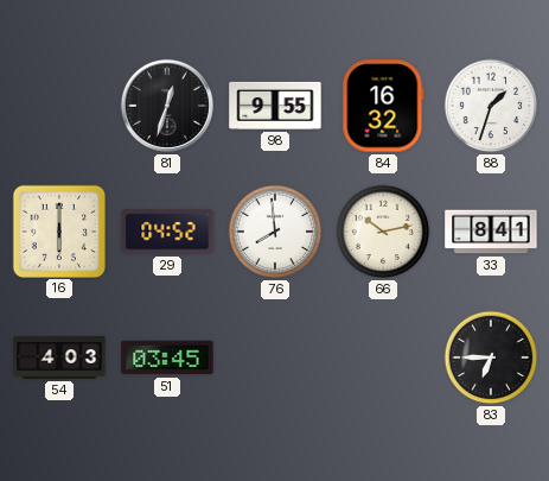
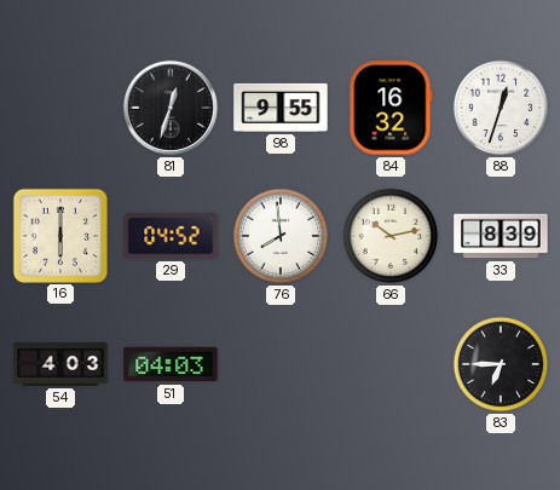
88: 1:33 -> 12:33
33: 8:41 -> 8:39
51: 03:45 -> 04:03
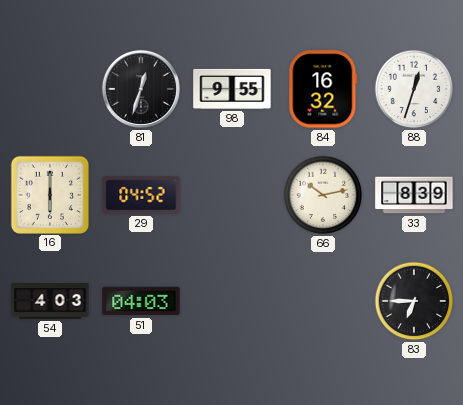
76: 7:59 -> none
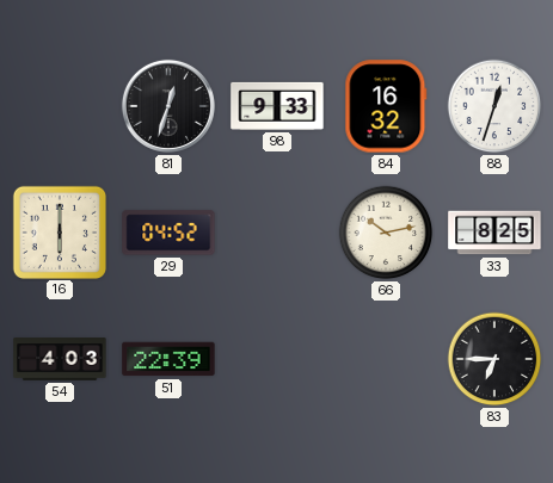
98: 9:55 -> 9:33
33: 8:39 -> 8:25
51: 04:03 -> 22:39
